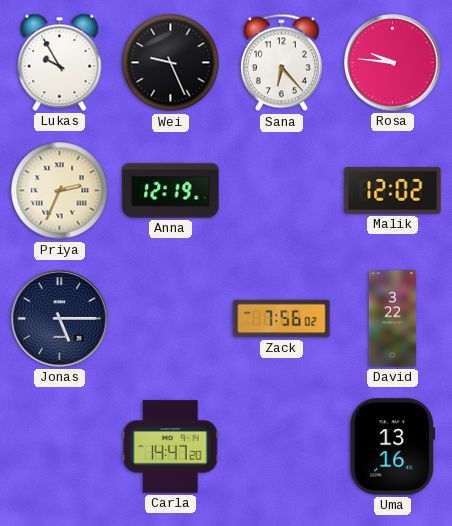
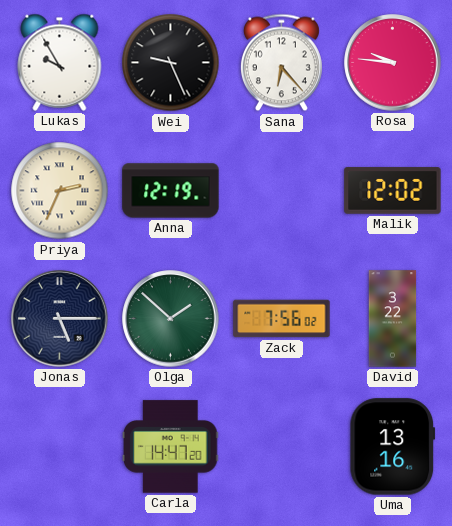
Olga: none -> 1:52
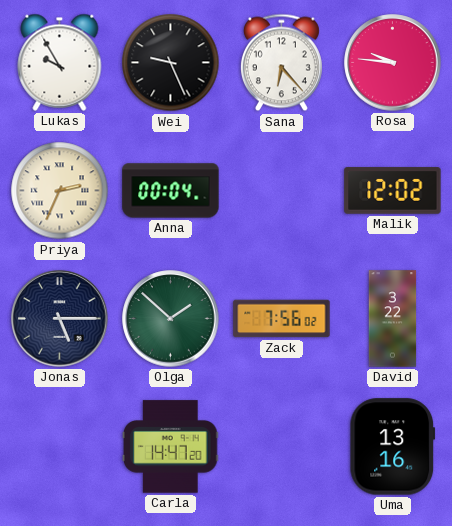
Anna: 12:19 -> 00:04
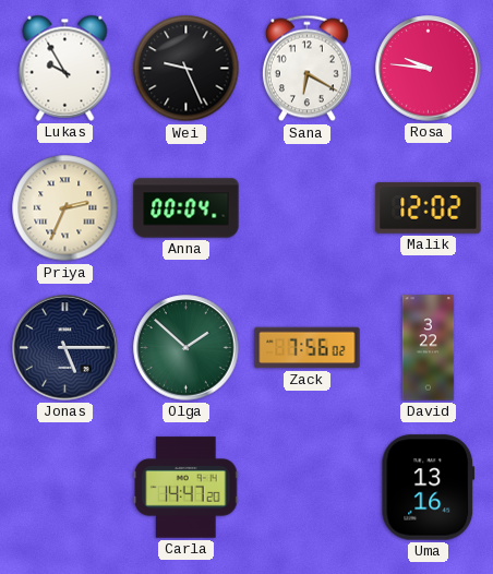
Sana: 6:23 -> 6:20
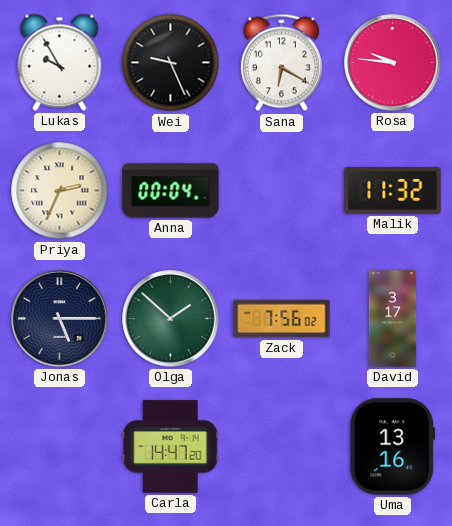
Malik: 12:02 -> 11:32
David: 3:22 -> 3:17
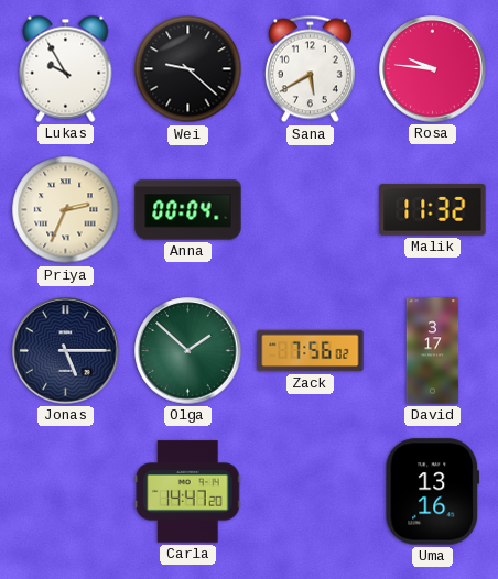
Wei: 9:26 -> 9:22
Sana: 6:20 -> 5:40
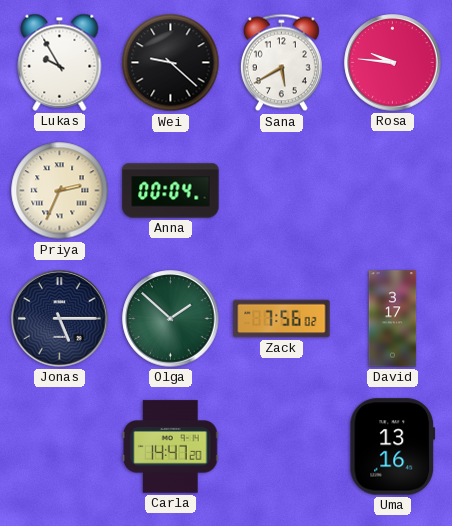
Malik: 11:32 -> none
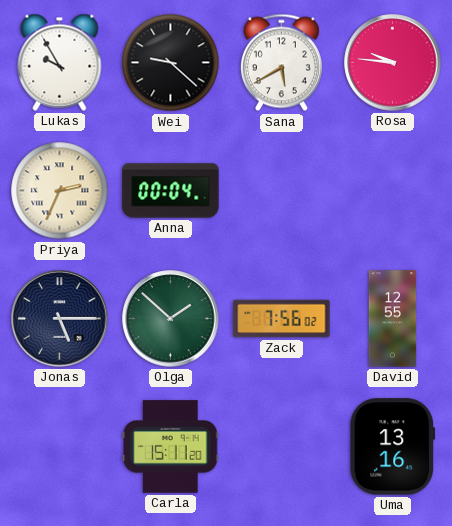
David: 3:17 -> 12:55
Carla: 14:47 -> 15:11
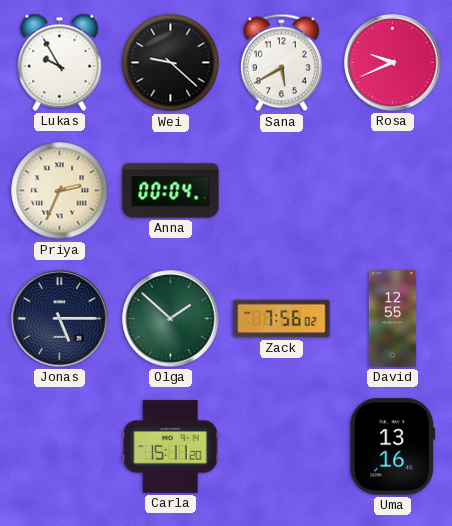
Rosa: 9:46 -> 9:41
